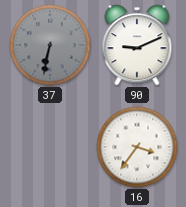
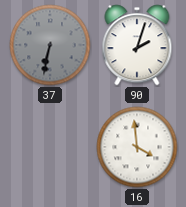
90: 9:11 -> 2:03
16: 3:36 -> 3:59
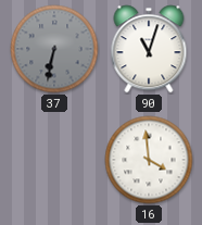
90: 2:03 -> 11:03
